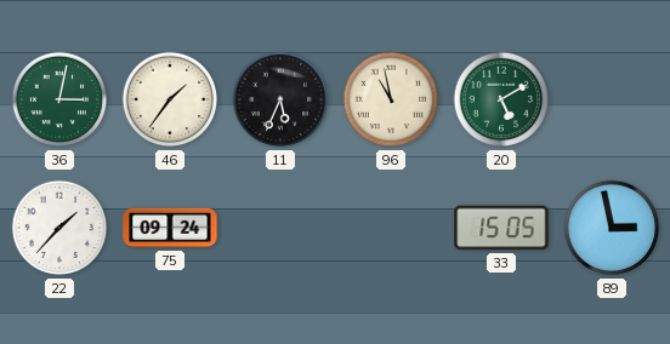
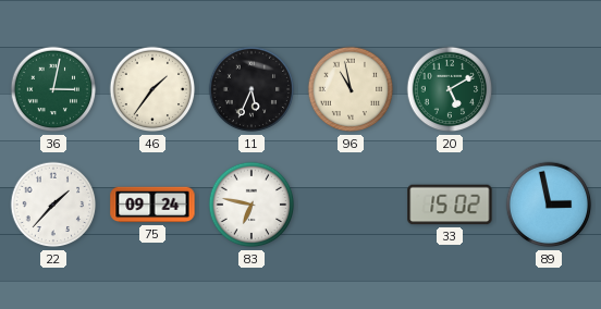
83: none -> 6:47
33: 15:05 -> 15:02
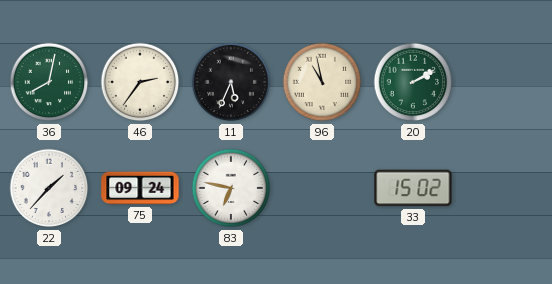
36: 3:02 -> 8:02
46: 1:36 -> 2:36
20: 5:10 -> 2:10
89: 2:58 -> none
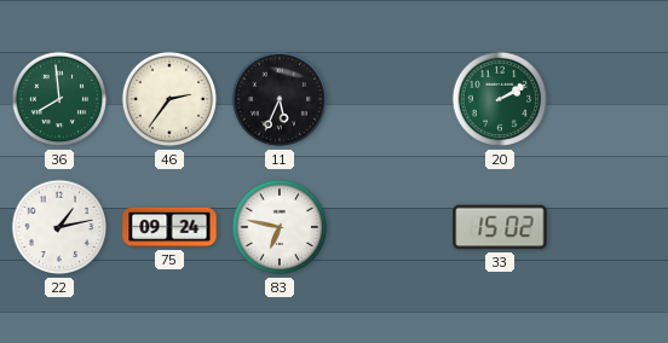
36: 8:02 -> 7:59
96: 10:58 -> none
22: 1:37 -> 1:13
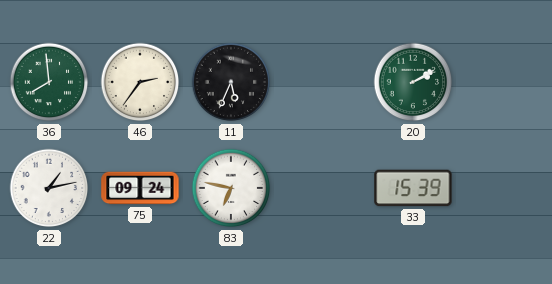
33: 15:02 -> 15:39
